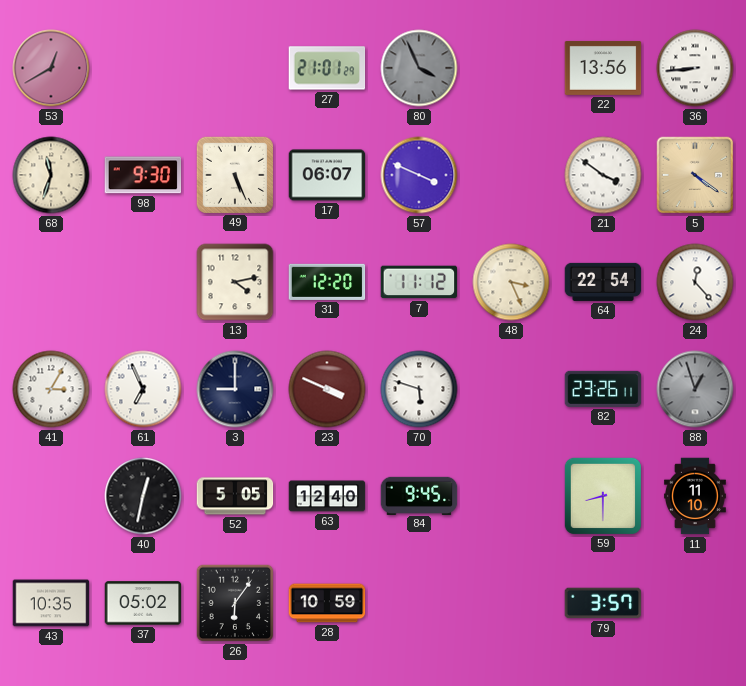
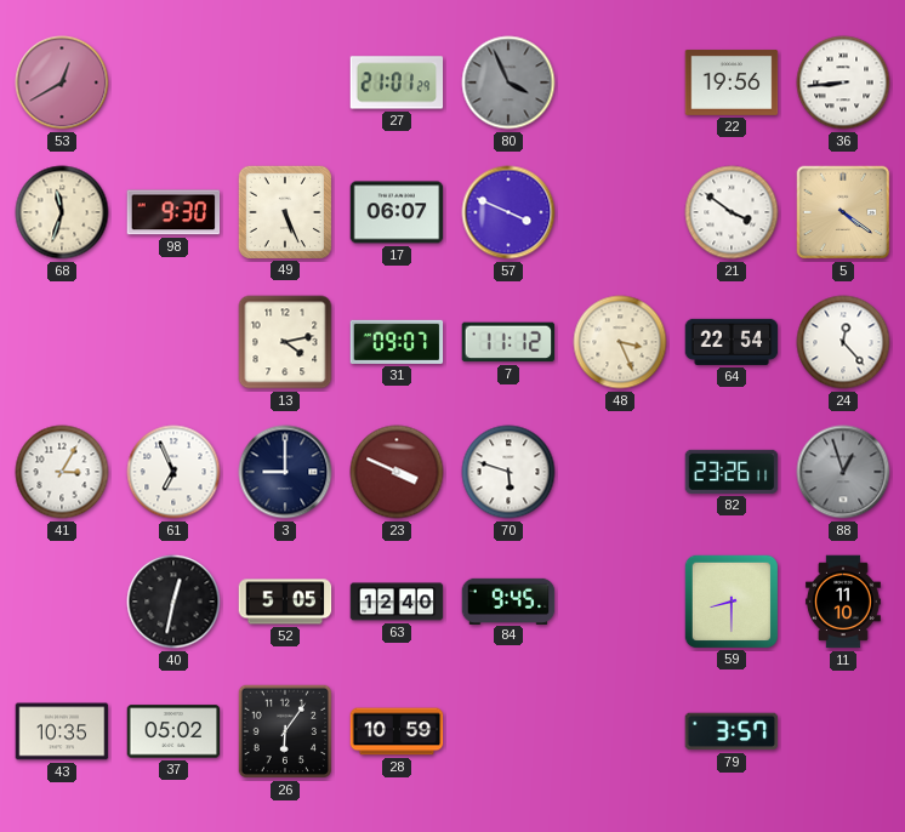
22: 13:56 -> 19:56
31: 12:20 -> 09:07
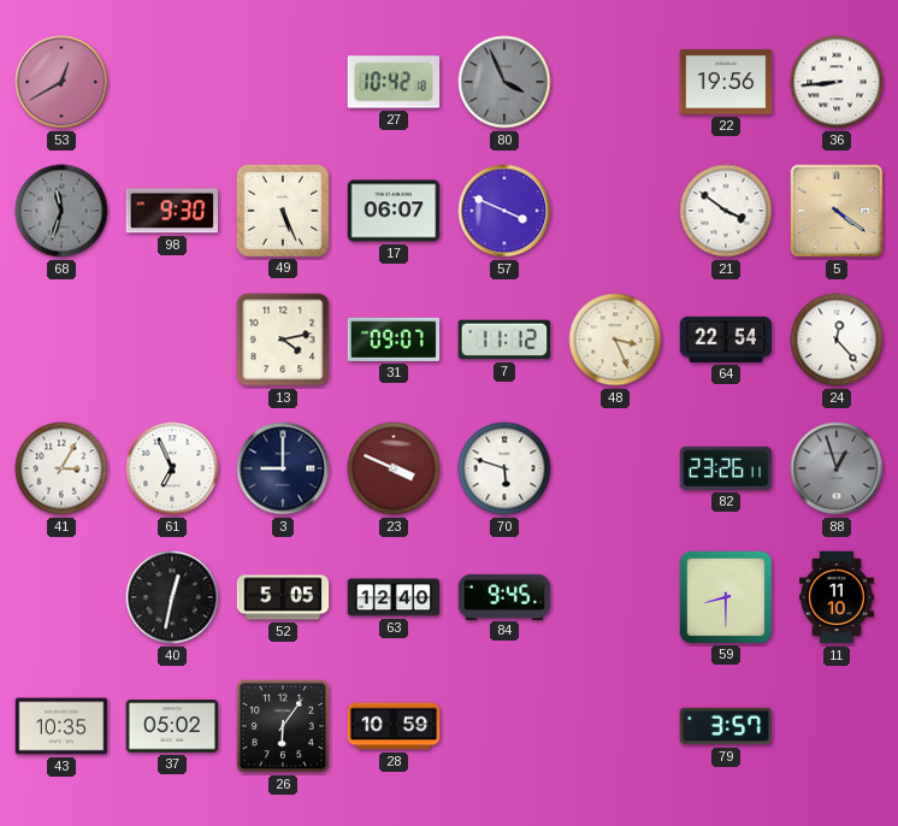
27: 21:01 -> 10:42
68 dial: cream -> grey
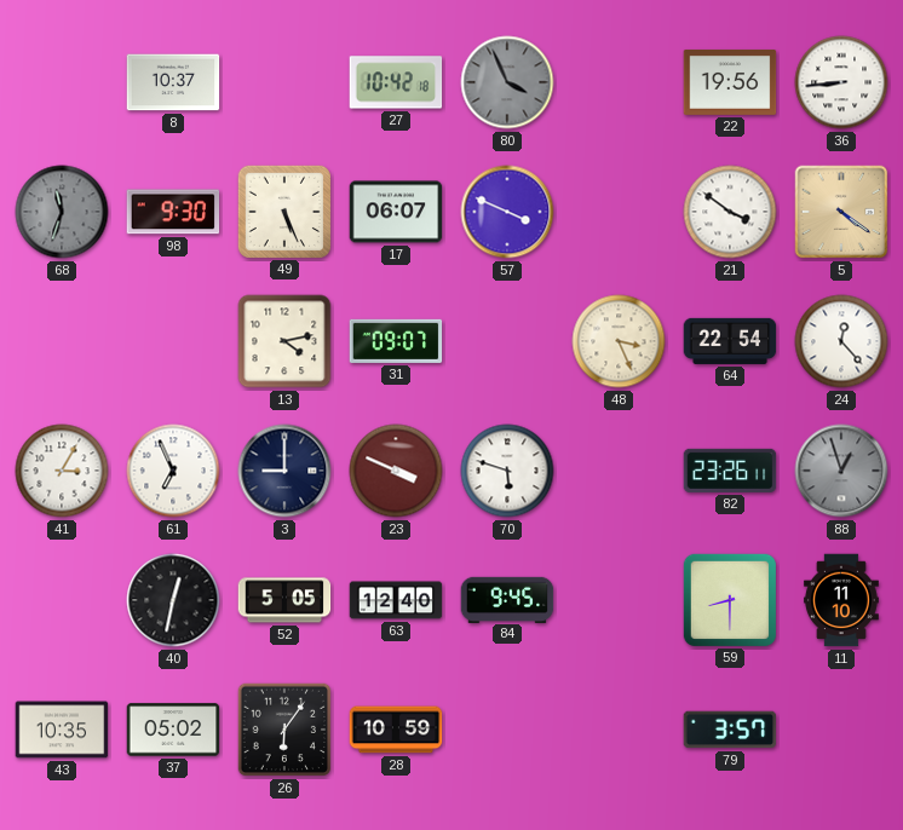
53: 12:40 -> none
8: none -> 10:37
7: 11:12 -> none
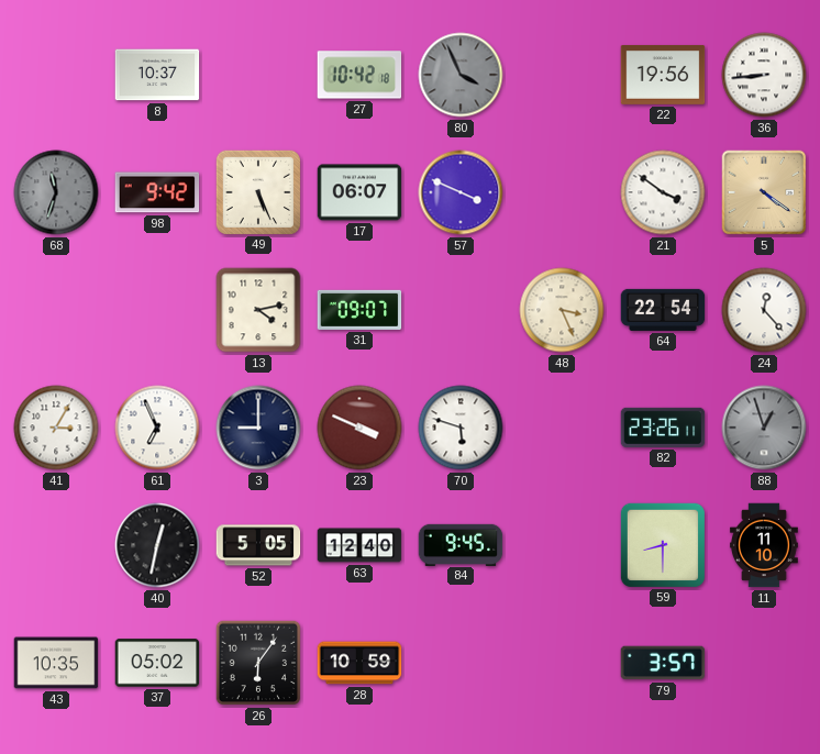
98: 9:30 -> 9:42
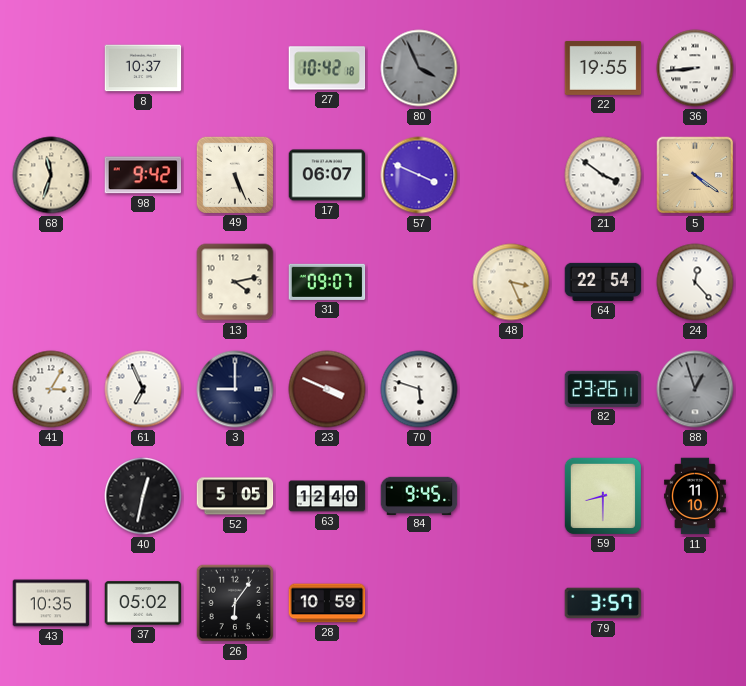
22: 19:56 -> 19:55
68 dial: grey -> cream
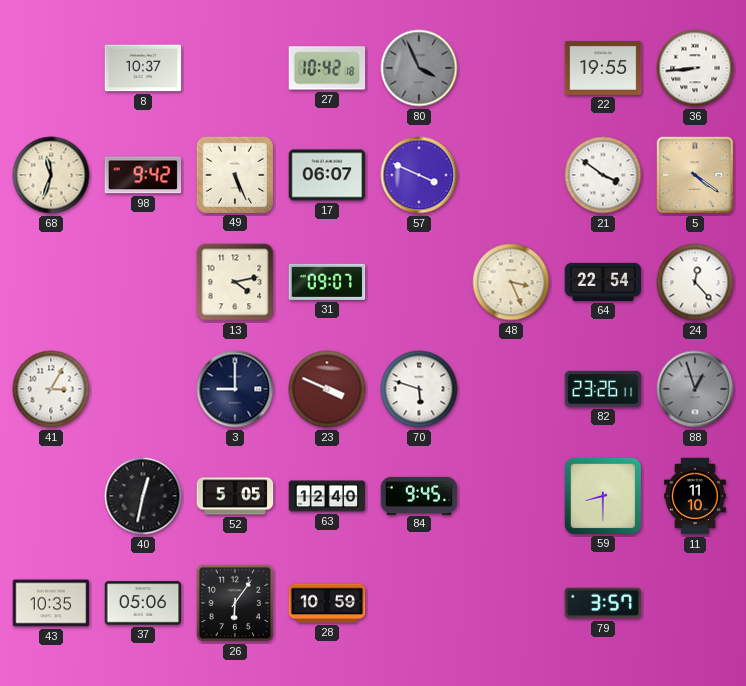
61: 6:56 -> none
37: 05:02 -> 05:06
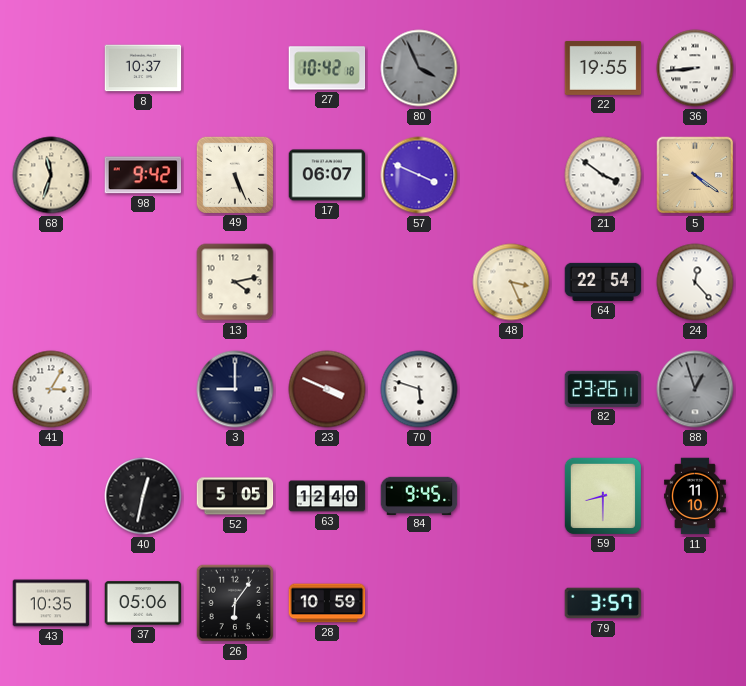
31: 09:07 -> none
